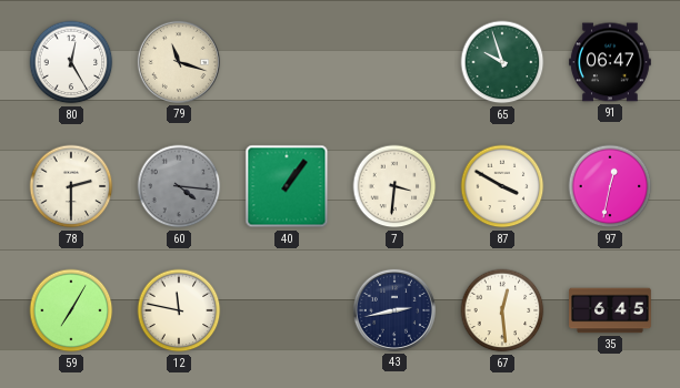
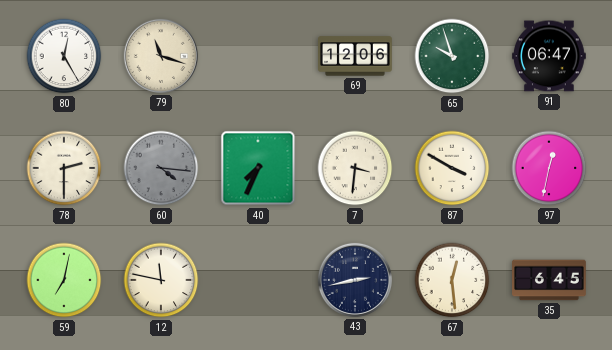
69: none -> 12:06
40: 1:06 -> 7:34
59: 7:05 -> 7:02
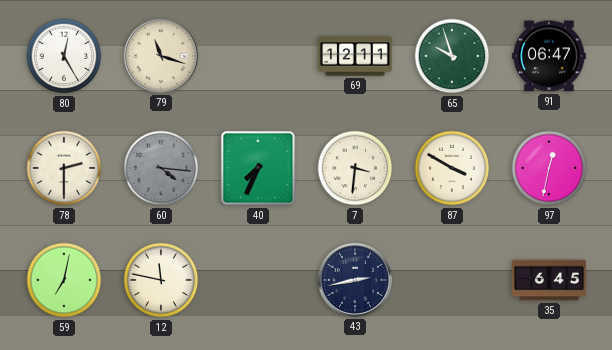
69: 12:06 -> 12:11
67: 12:29 -> none
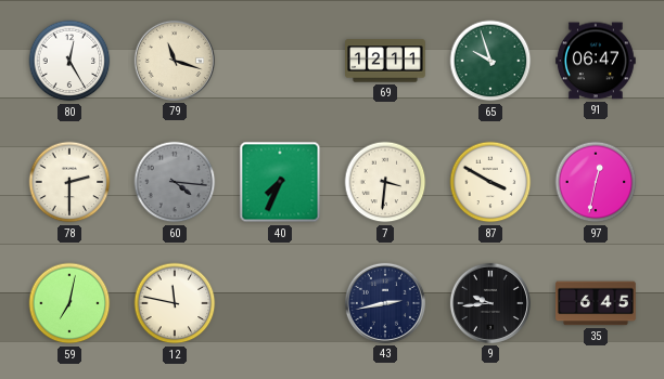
9: none -> 9:44
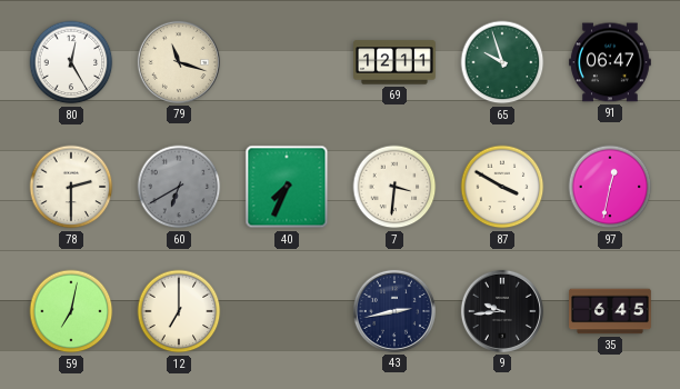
60: 4:16 -> 6:40
12: 11:47 -> 7:00
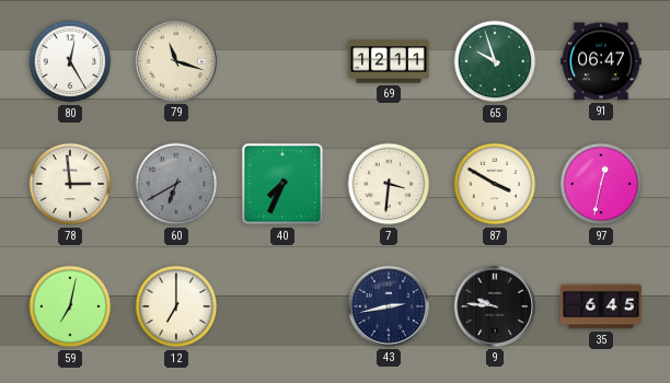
78: 2:30 -> 2:59
9: 9:44 -> 9:46
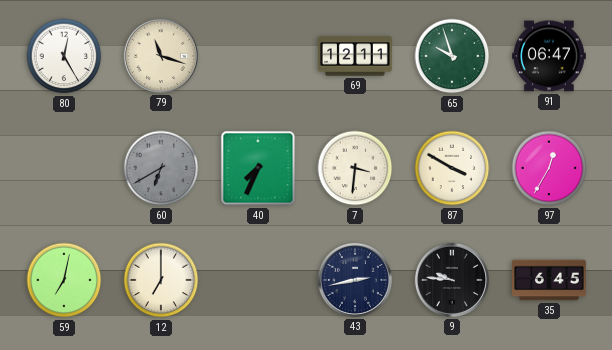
78: 2:59 -> none
97: 12:32 -> 12:35
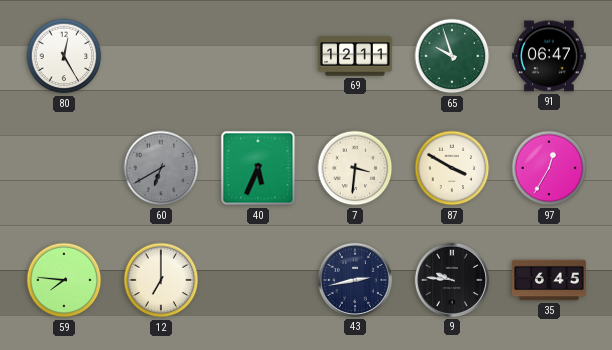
79: 11:18 -> none
40: 7:34 -> 5:34
59: 7:02 -> 7:46
